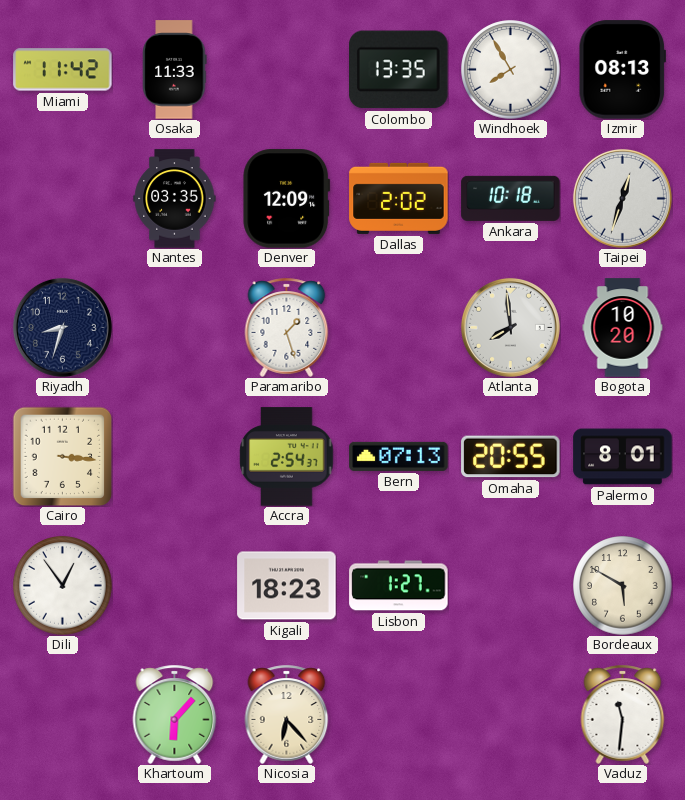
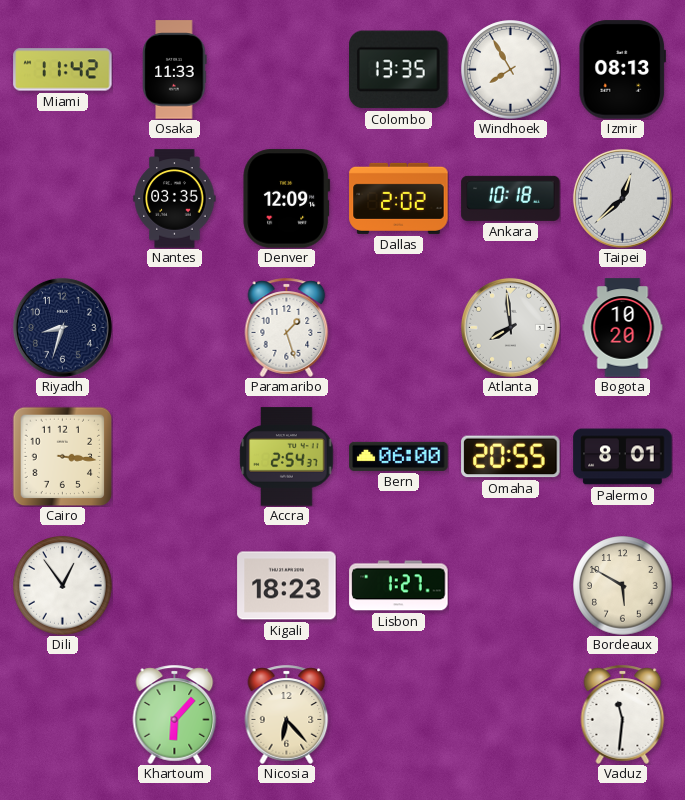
Taipei: 12:33 -> 12:38
Bern: 07:13 -> 06:00
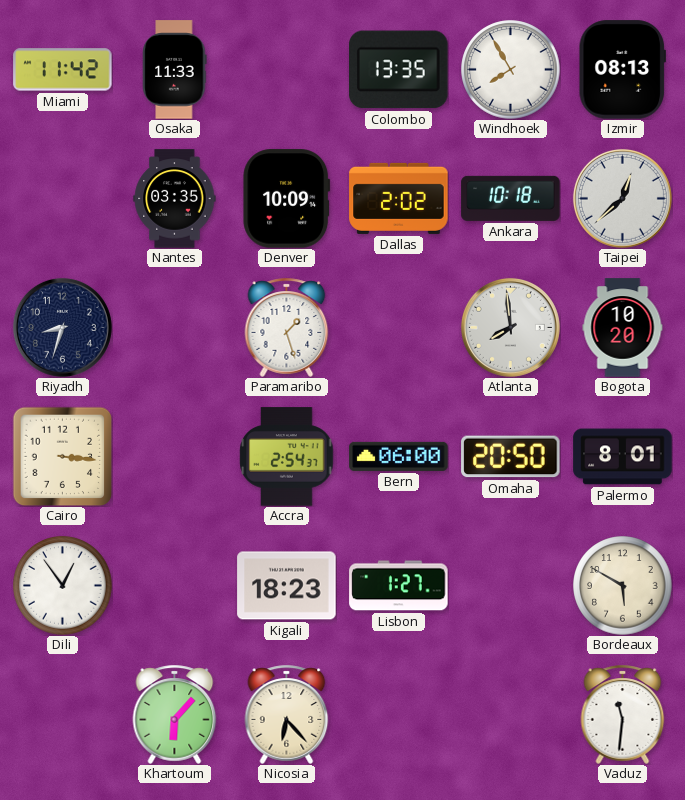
Denver: 12:09 -> 10:09
Omaha: 20:55 -> 20:50
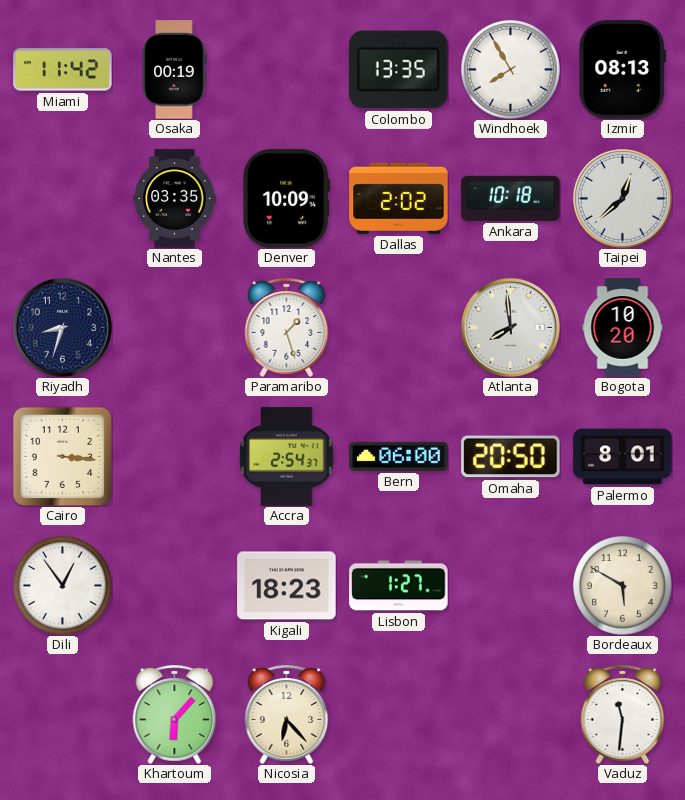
Osaka: 11:33 -> 00:19
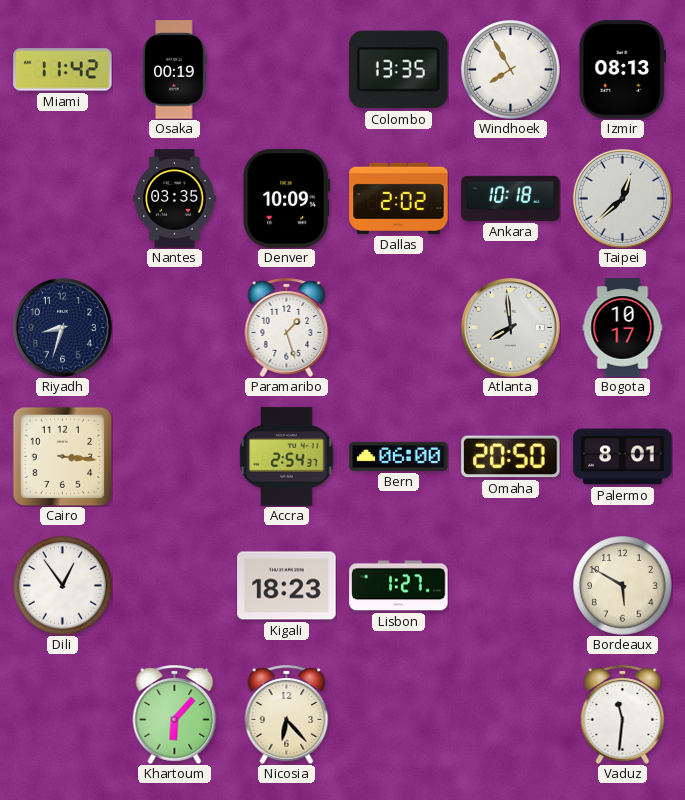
Bogota: 10:20 -> 10:17
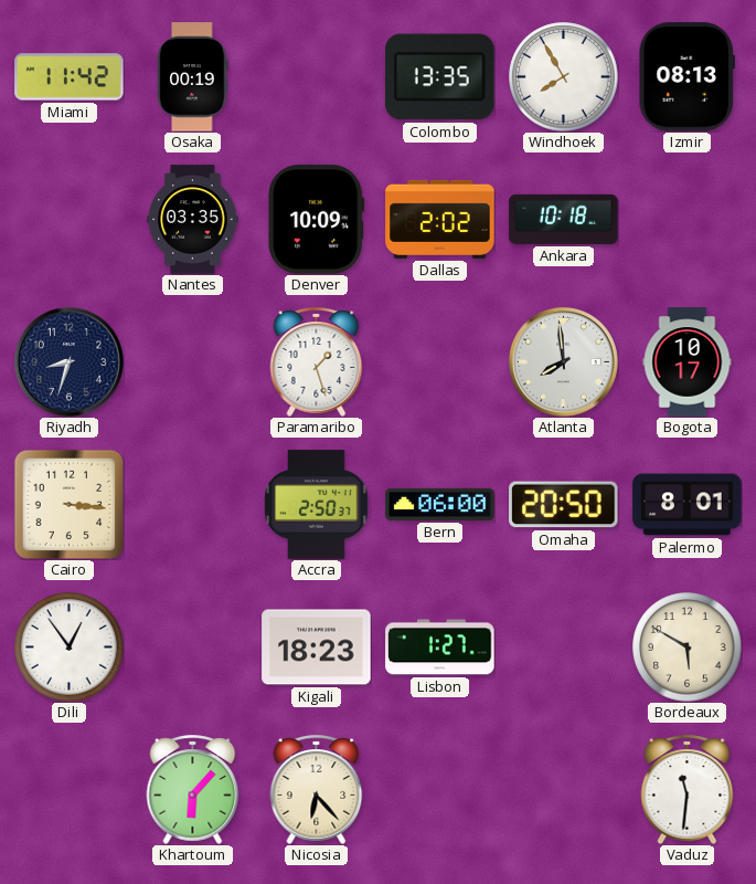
Taipei: 12:38 -> none
Accra: 2:54 -> 2:50
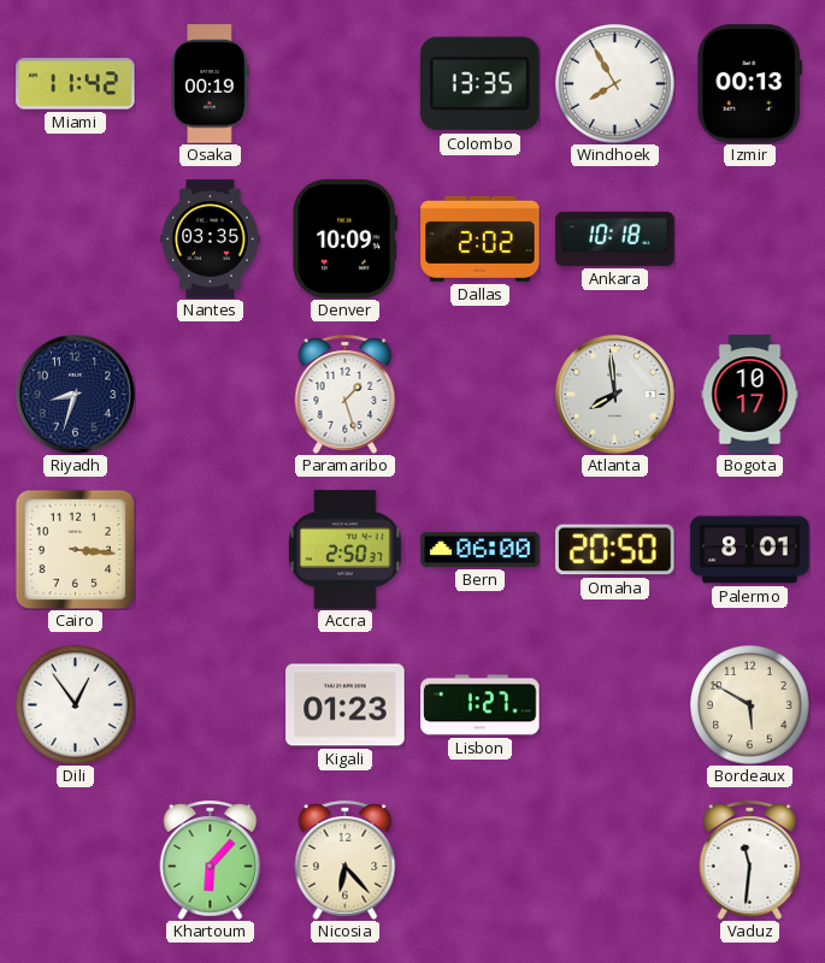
Izmir: 08:13 -> 00:13
Kigali: 18:23 -> 01:23
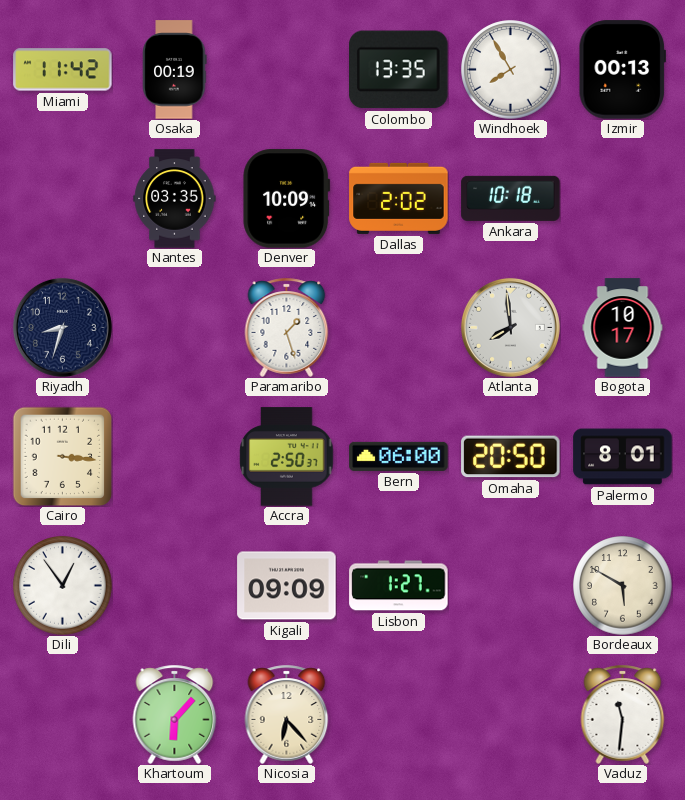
Kigali: 01:23 -> 09:09
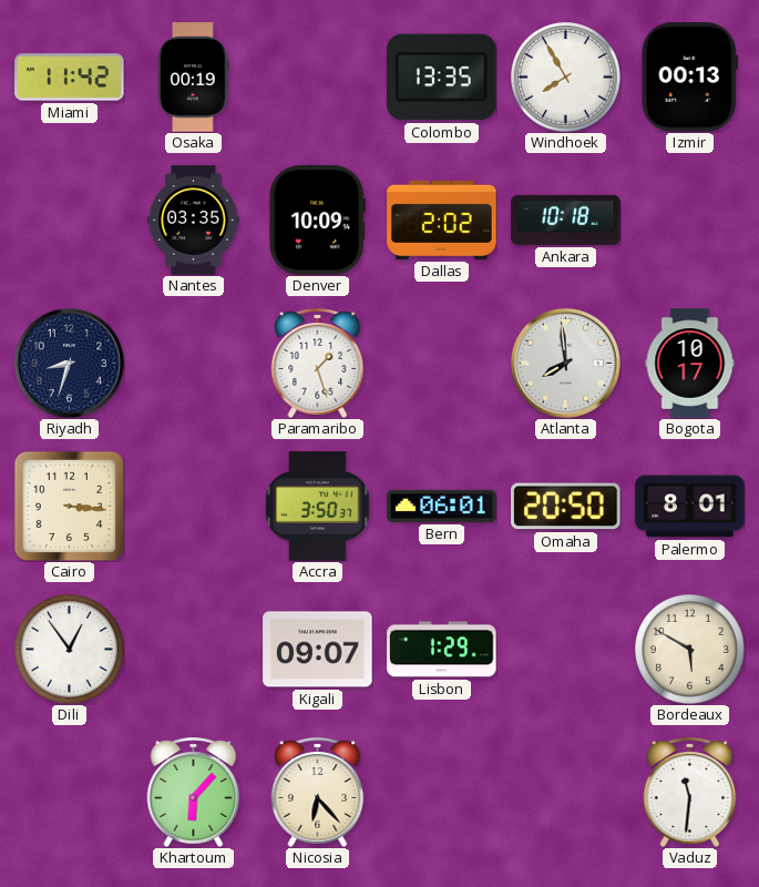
Accra: 2:50 -> 3:50
Bern: 06:00 -> 06:01
Kigali: 09:09 -> 09:07
Lisbon: 1:27 -> 1:29
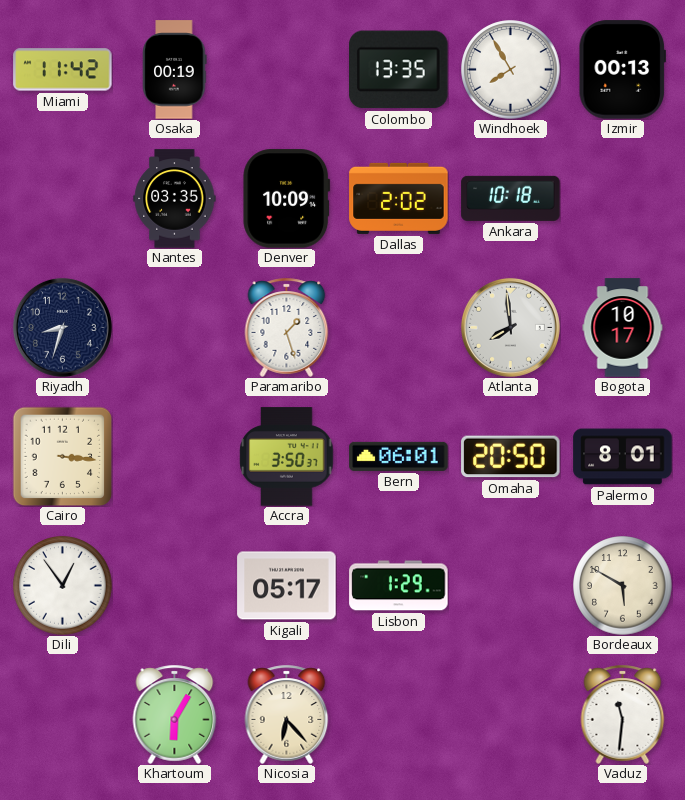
Kigali: 09:07 -> 05:17
Khartoum: 6:07 -> 6:05
